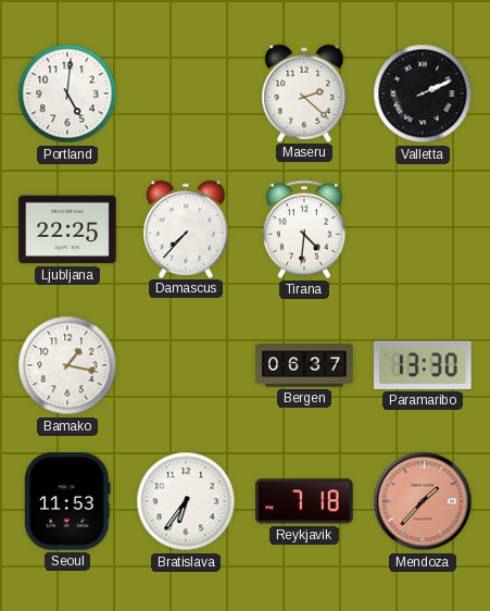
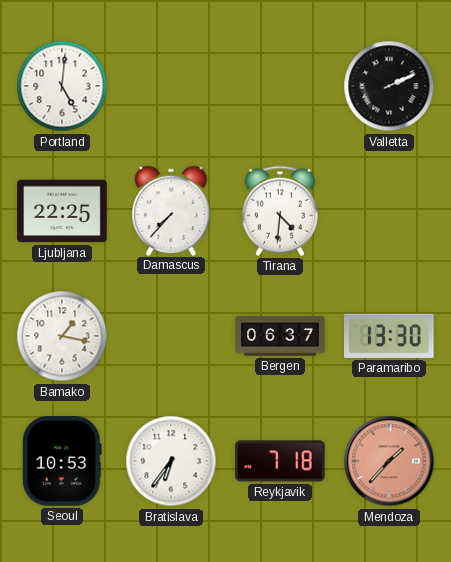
Maseru: 2:22 -> none
Seoul: 11:53 -> 10:53
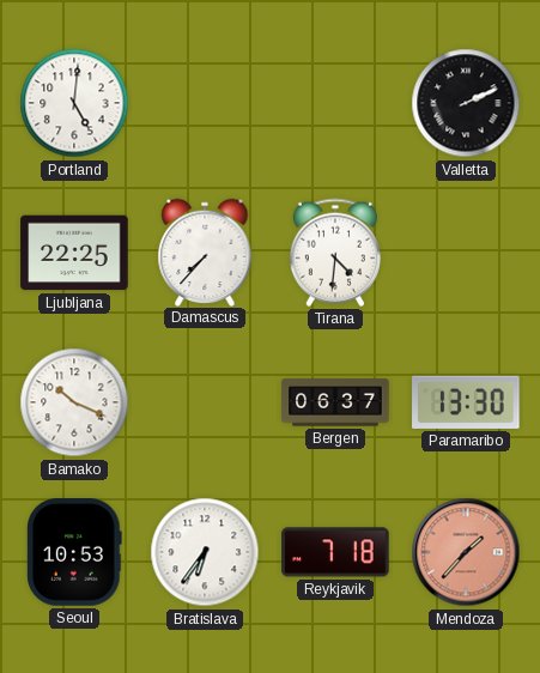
Bamako: 1:17 -> 10:19
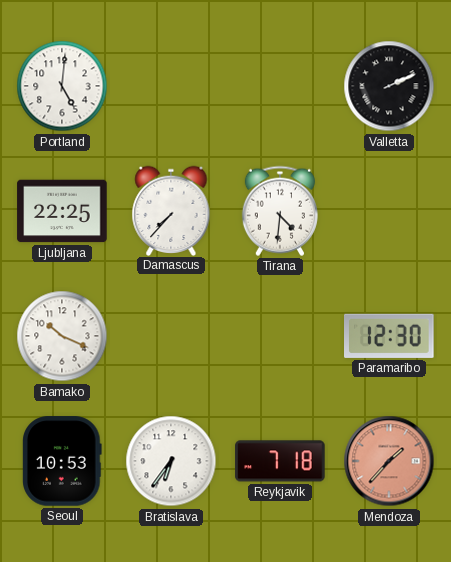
Bergen: 06:37 -> none
Paramaribo: 13:30 -> 12:30
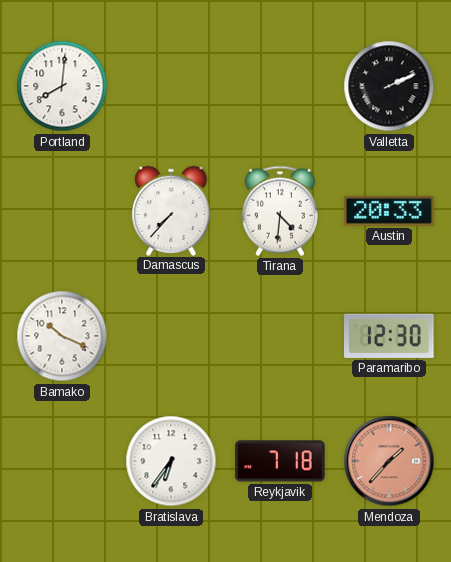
Portland: 5:01 -> 8:01
Ljubljana: 22:25 -> none
Austin: none -> 20:33
Seoul: 10:53 -> none
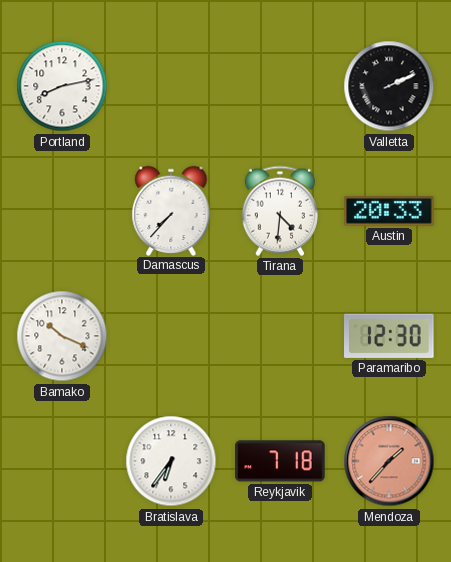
Portland: 8:01 -> 8:13
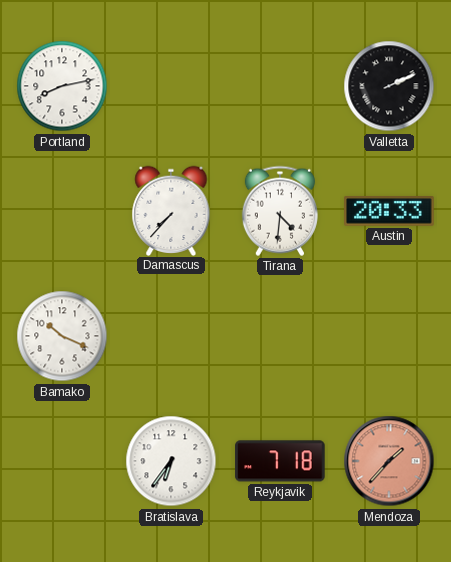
Paramaribo: 12:30 -> none
